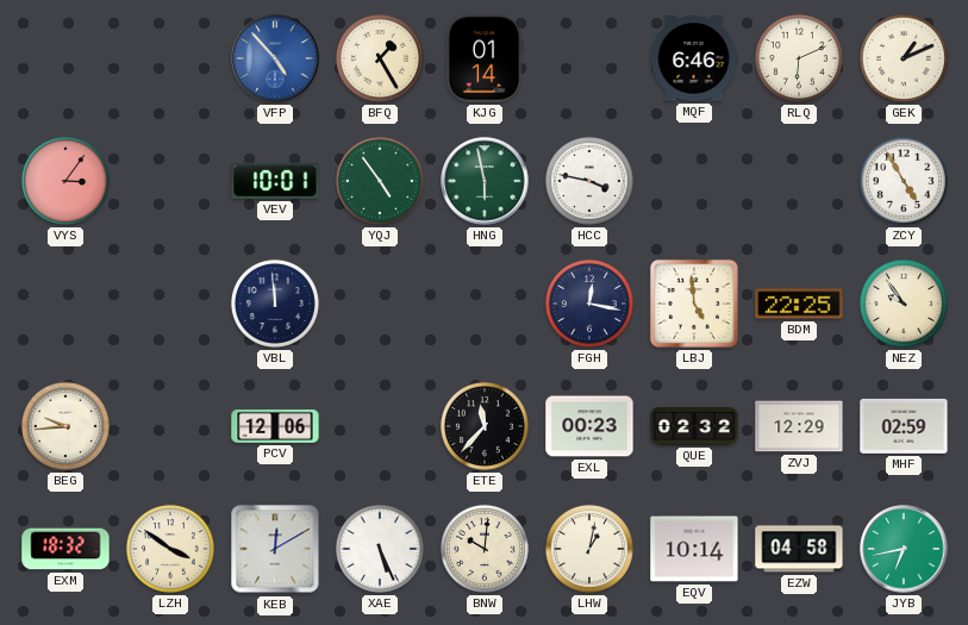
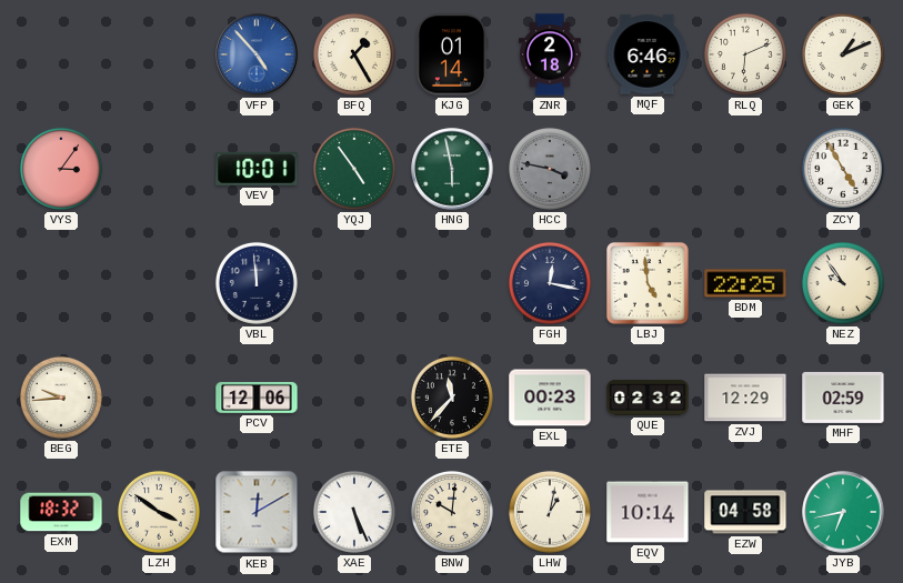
ZNR: none -> 2:18
HCC dial: white -> grey
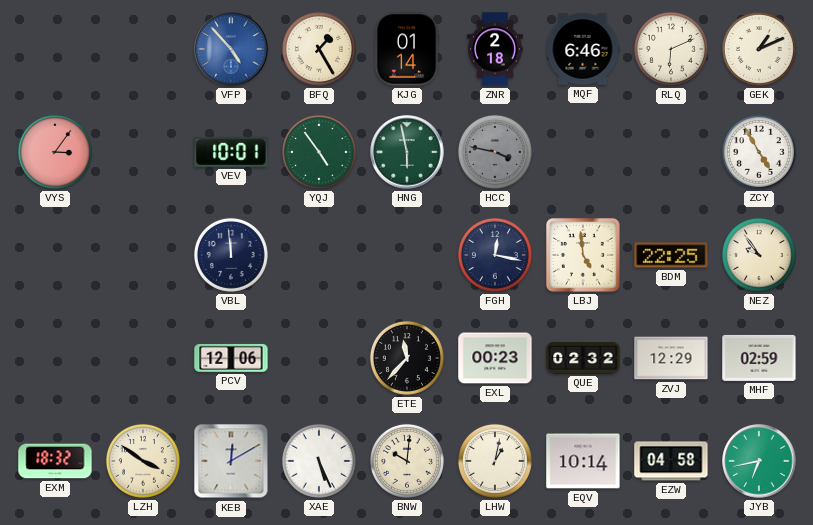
BEG: 9:44 -> none
